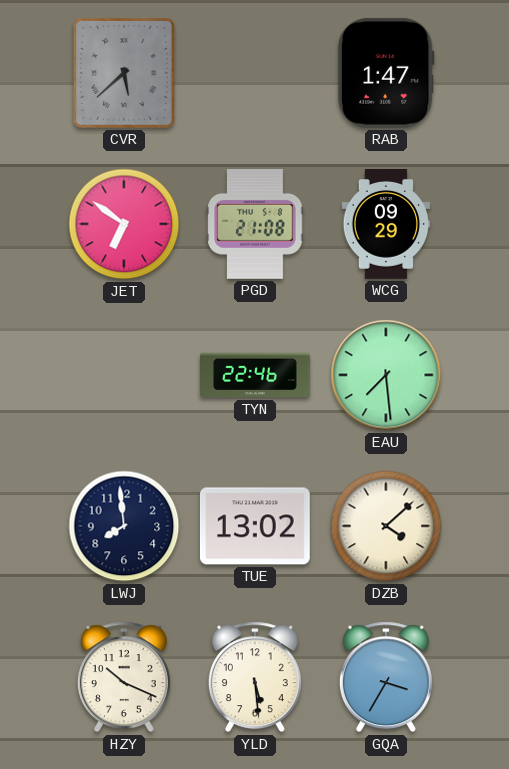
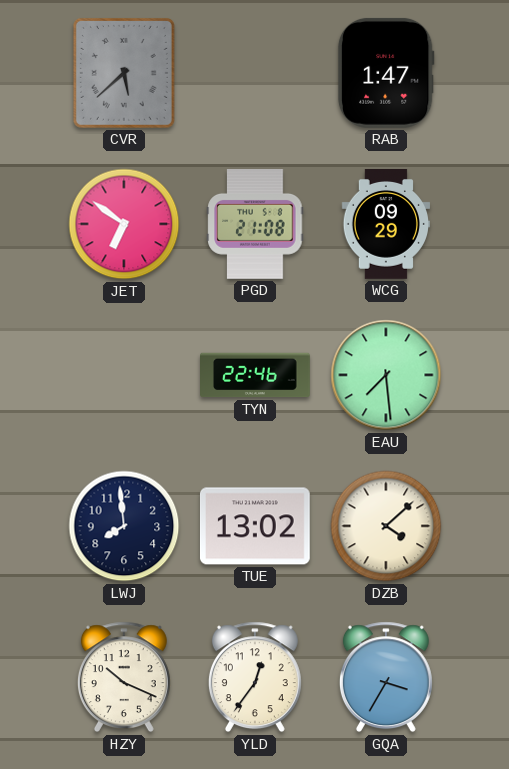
YLD: 5:29 -> 12:36
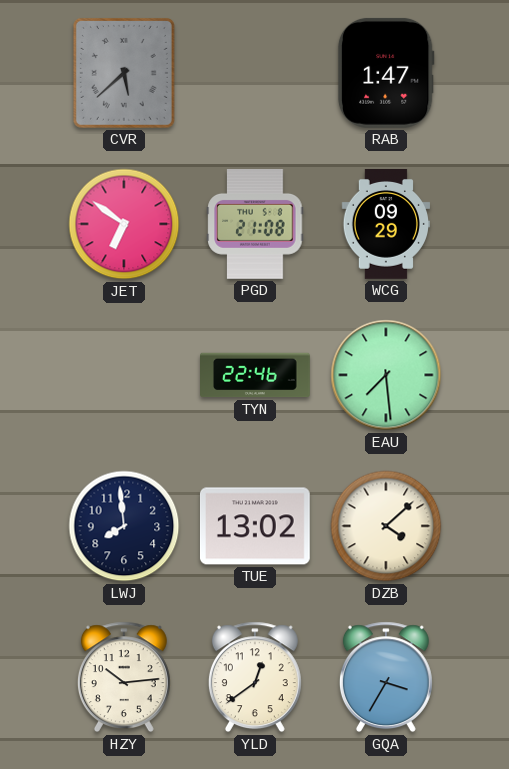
HZY: 10:19 -> 10:14
YLD: 12:36 -> 12:39
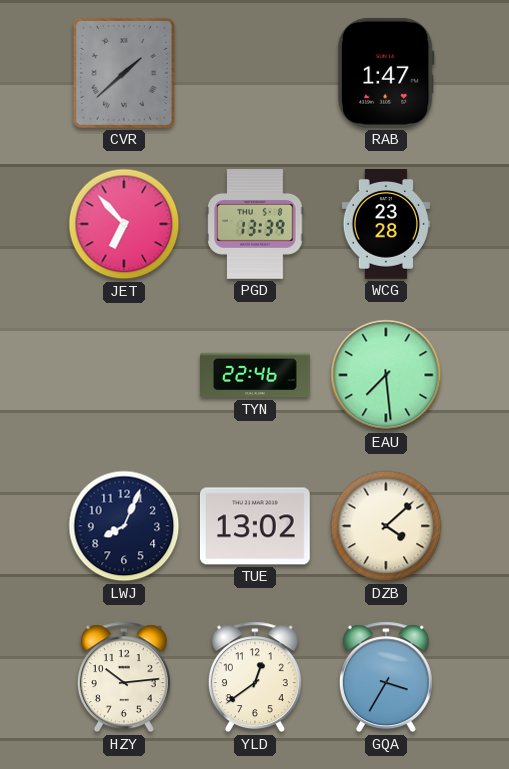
CVR: 5:38 -> 1:38
JET: 6:51 -> 6:53
PGD: 21:08 -> 13:39
WCG: 09:29 -> 23:28
LWJ: 7:59 -> 8:04
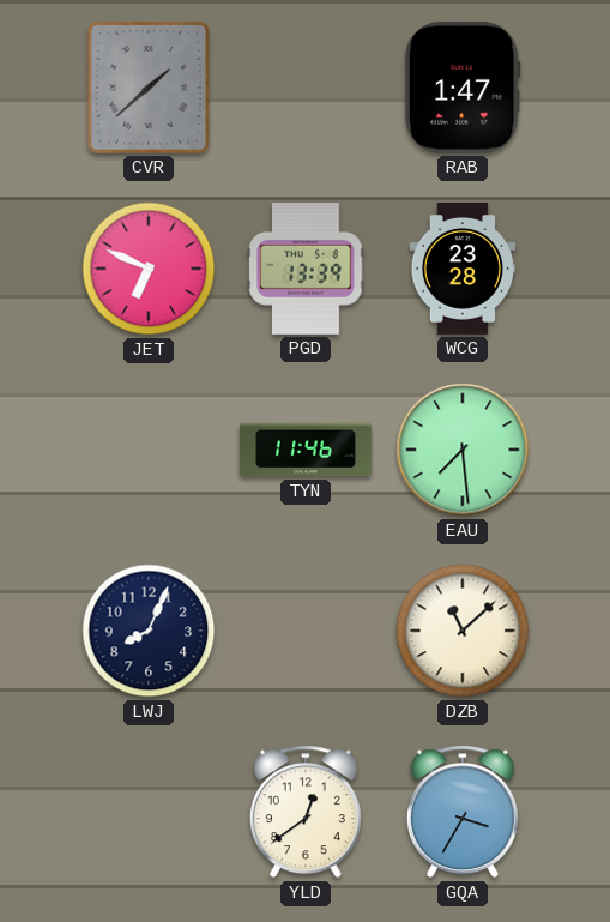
JET: 6:53 -> 6:49
TYN: 22:46 -> 11:46
TUE: 13:02 -> none
DZB: 4:08 -> 11:08
HZY: 10:14 -> none
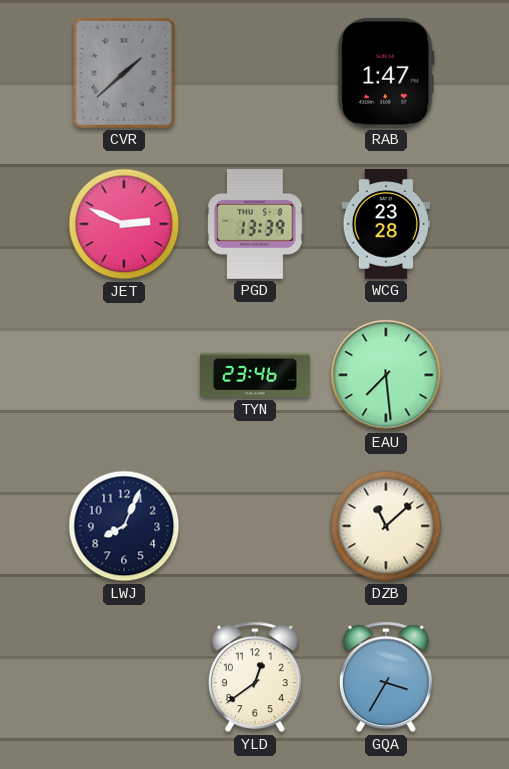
JET: 6:49 -> 2:49
TYN: 11:46 -> 23:46
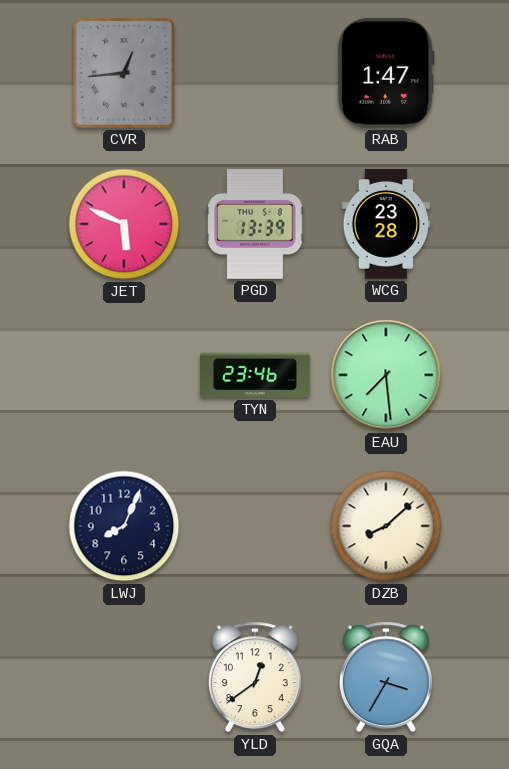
CVR: 1:38 -> 12:44
JET: 2:49 -> 5:49
DZB: 11:08 -> 8:08
